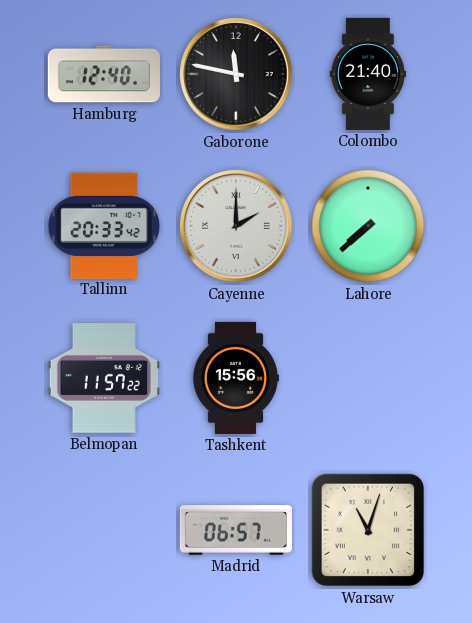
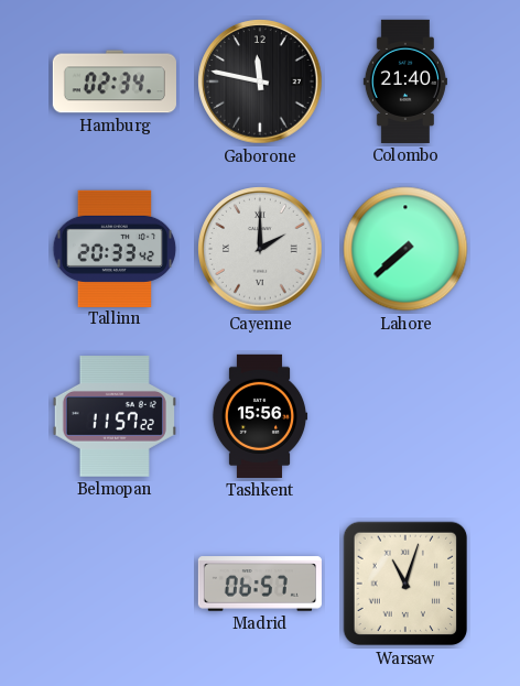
Hamburg: 12:40 -> 02:34
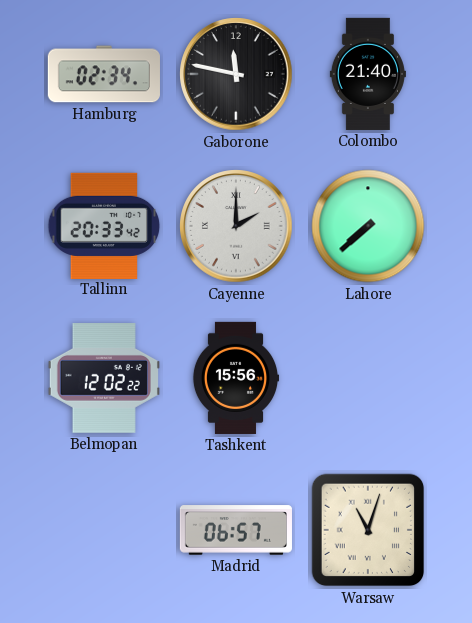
Belmopan: 11:57 -> 12:02
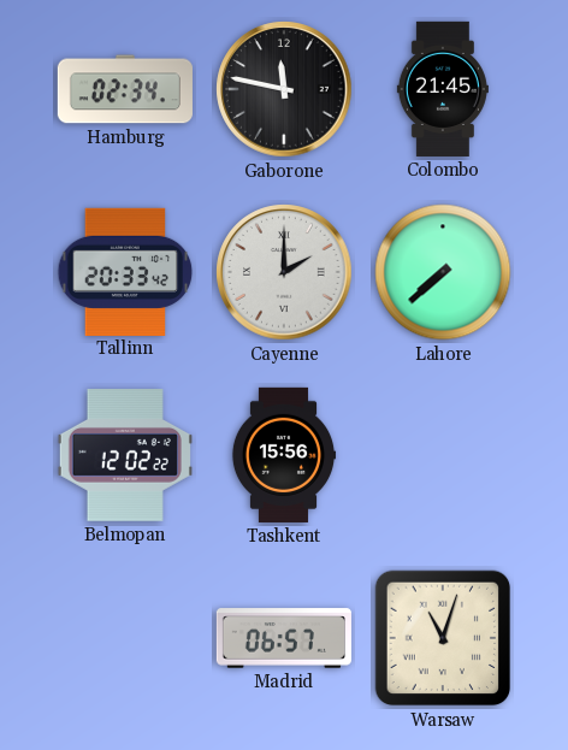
Colombo: 21:40 -> 21:45
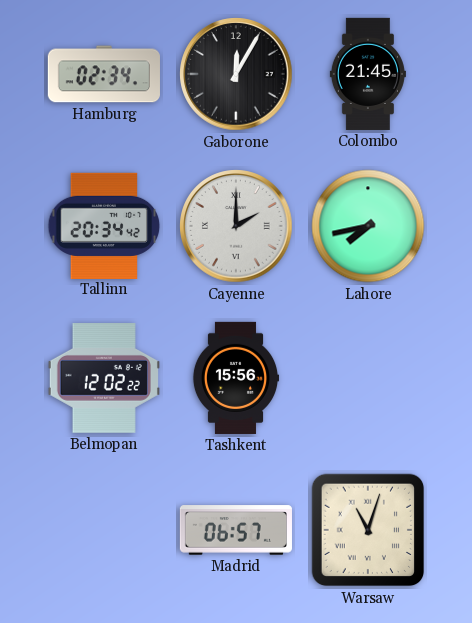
Gaborone: 11:47 -> 12:05
Tallinn: 20:33 -> 20:34
Lahore: 7:38 -> 7:43
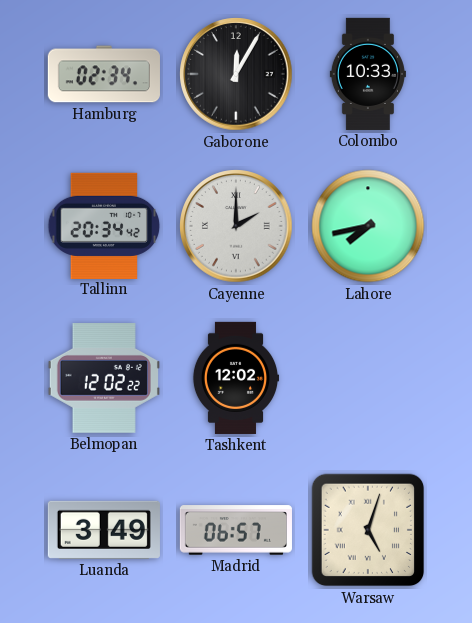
Colombo: 21:45 -> 10:33
Tashkent: 15:56 -> 12:02
Luanda: none -> 3:49
Warsaw: 11:03 -> 5:03
